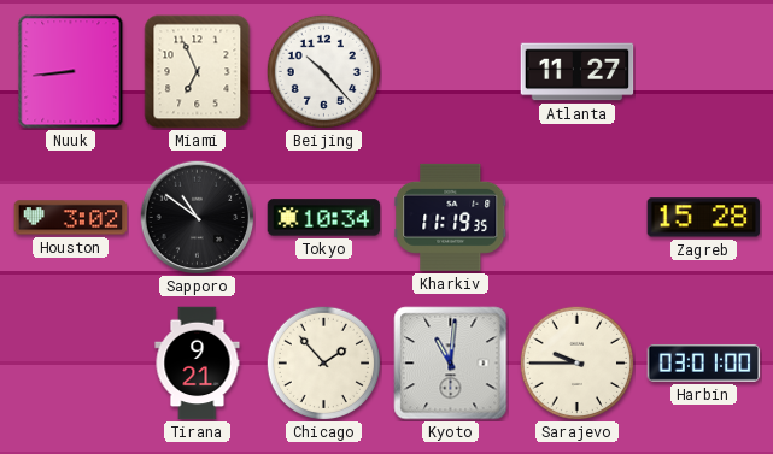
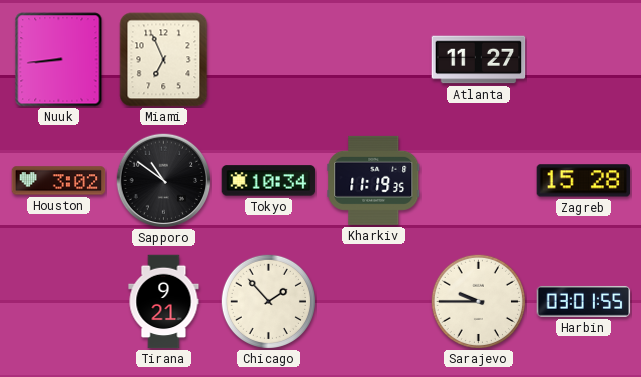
Beijing: 10:23 -> none
Kyoto: 11:01 -> none
Harbin: 03:01:00 -> 03:01:55
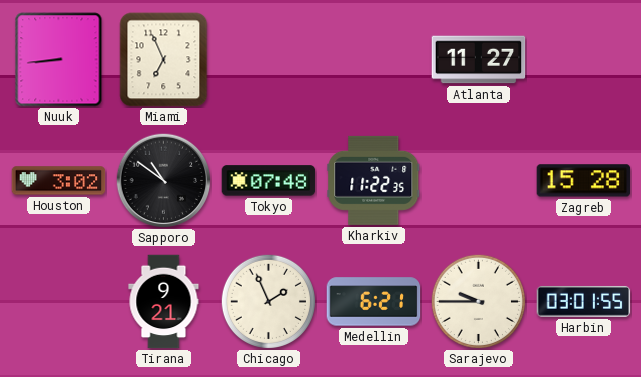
Tokyo: 10:34 -> 07:48
Kharkiv: 11:19 -> 11:22
Chicago: 1:53 -> 1:56
Medellin: none -> 6:21
